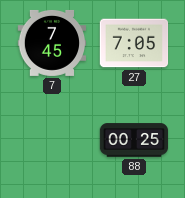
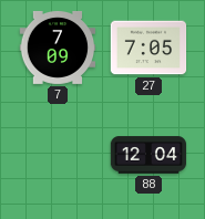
7: 7:45 -> 7:09
88: 00:25 -> 12:04
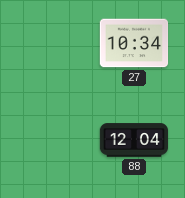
7: 7:09 -> none
27: 7:05 -> 10:34
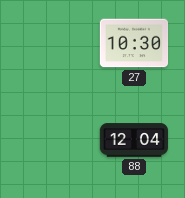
27: 10:34 -> 10:30
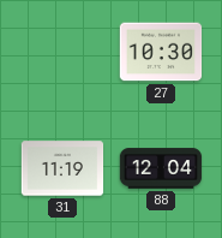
31: none -> 11:19
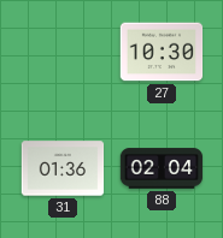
31: 11:19 -> 01:36
88: 12:04 -> 02:04
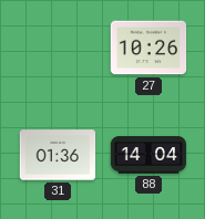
27: 10:30 -> 10:26
88: 02:04 -> 14:04
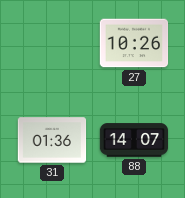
88: 14:04 -> 14:07
